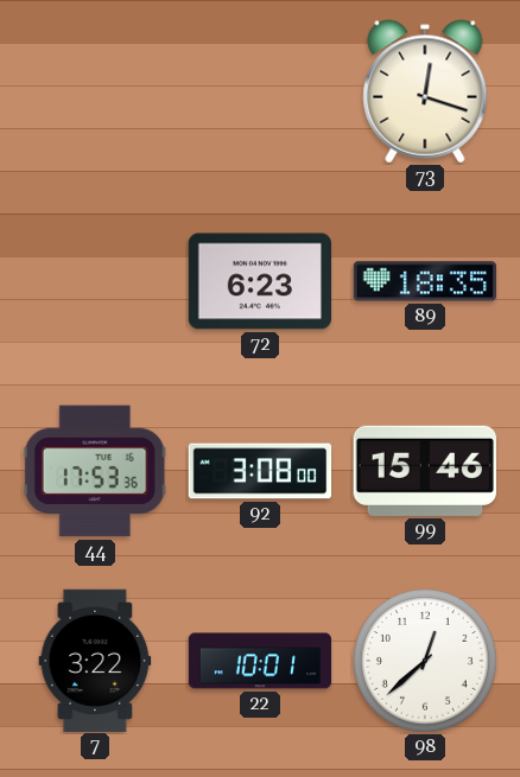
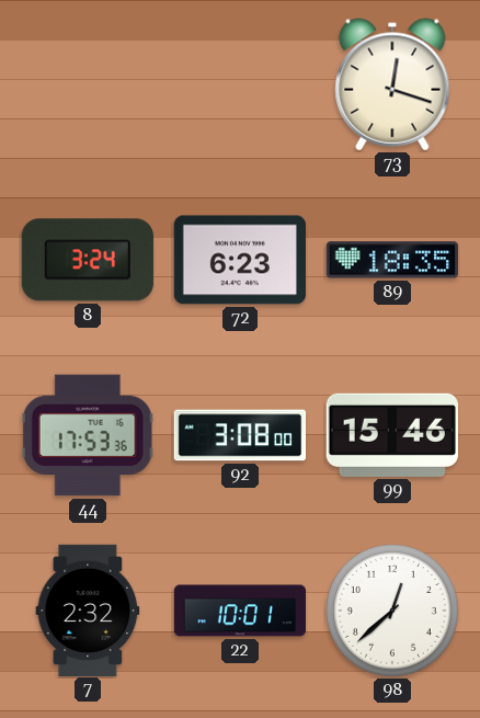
8: none -> 3:24
7: 3:22 -> 2:32
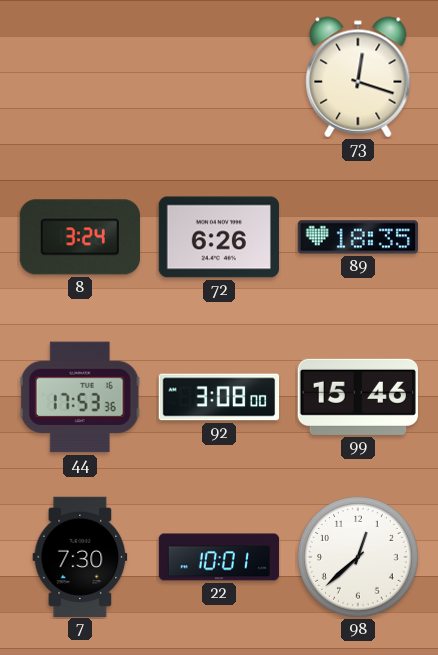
72: 6:23 -> 6:26
7: 2:32 -> 7:30
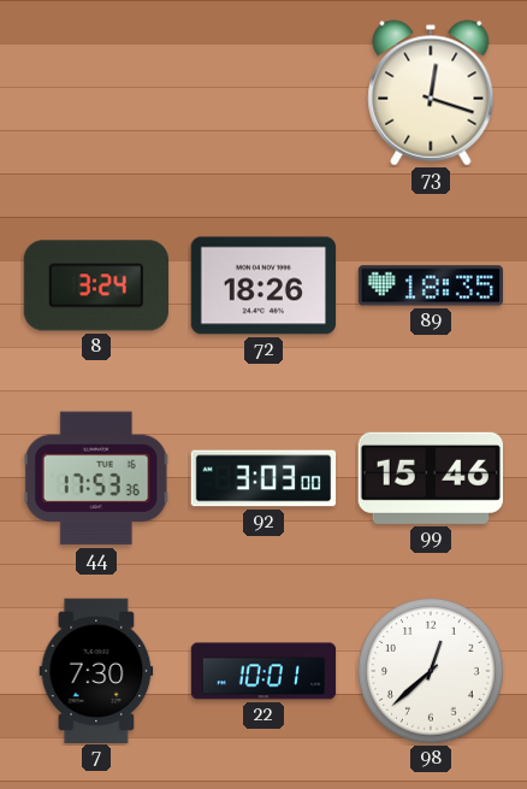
72: 6:26 -> 18:26
92: 3:08 -> 3:03
